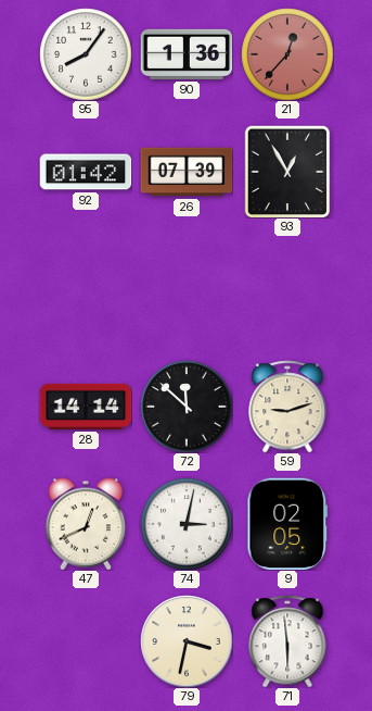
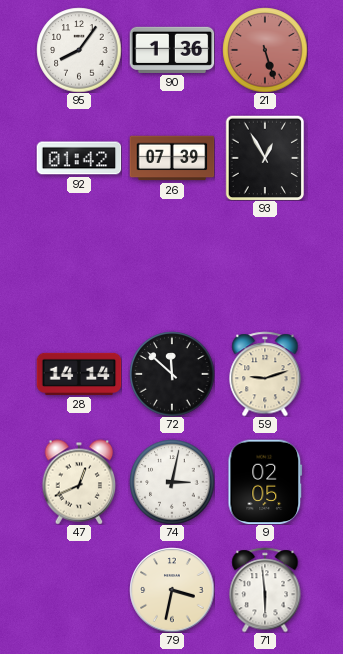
21: 12:37 -> 5:27
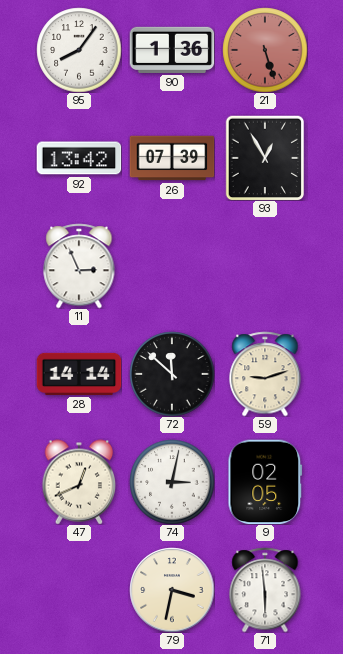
92: 01:42 -> 13:42
11: none -> 2:56
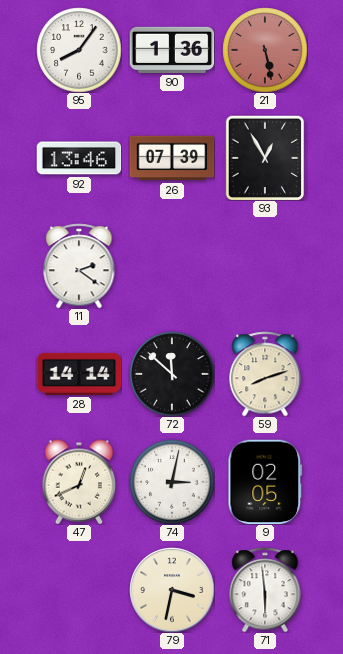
21: 5:27 -> 5:28
92: 13:42 -> 13:46
11: 2:56 -> 2:21
59: 9:12 -> 8:12
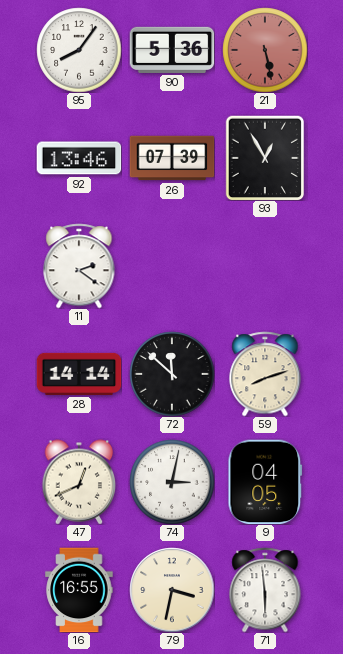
90: 1:36 -> 5:36
9: 02:05 -> 04:05
16: none -> 16:55
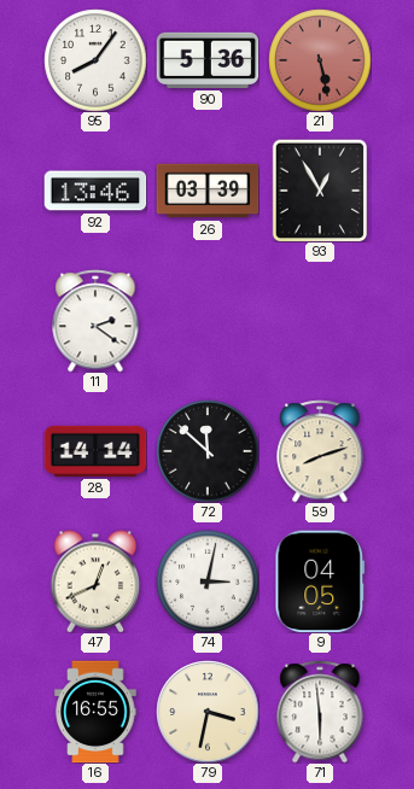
26: 07:39 -> 03:39
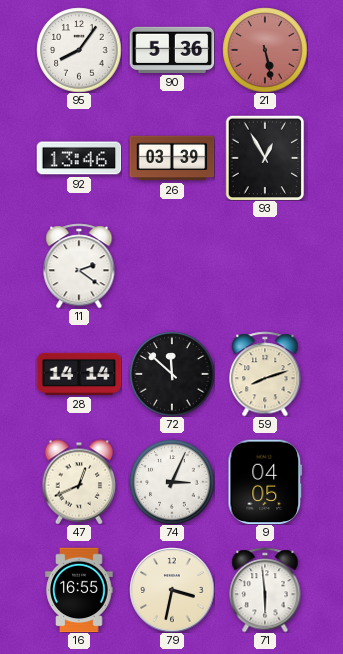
74: 3:02 -> 3:04
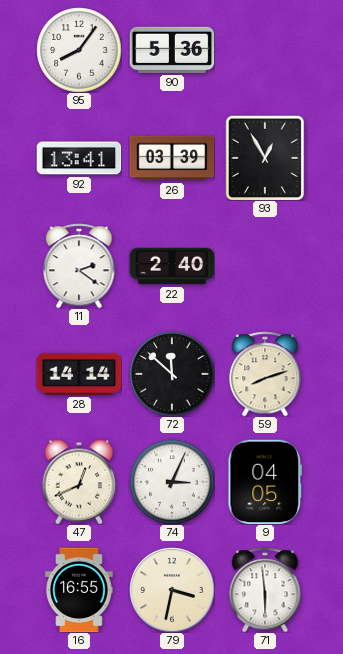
21: 5:28 -> none
92: 13:46 -> 13:41
22: none -> 2:40
